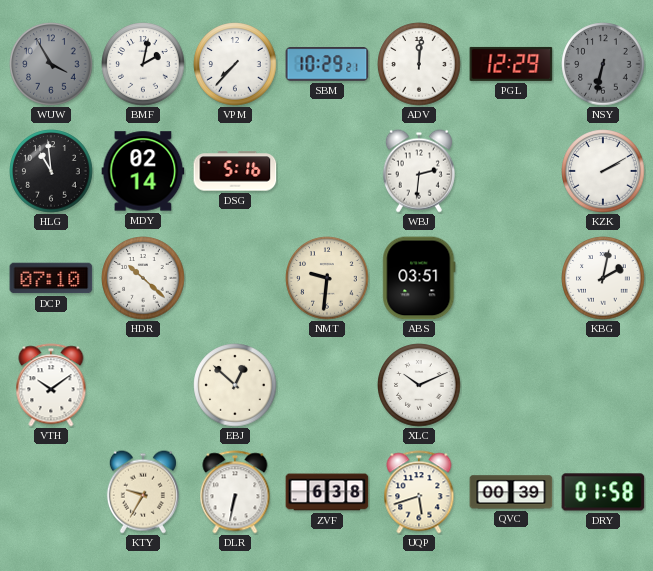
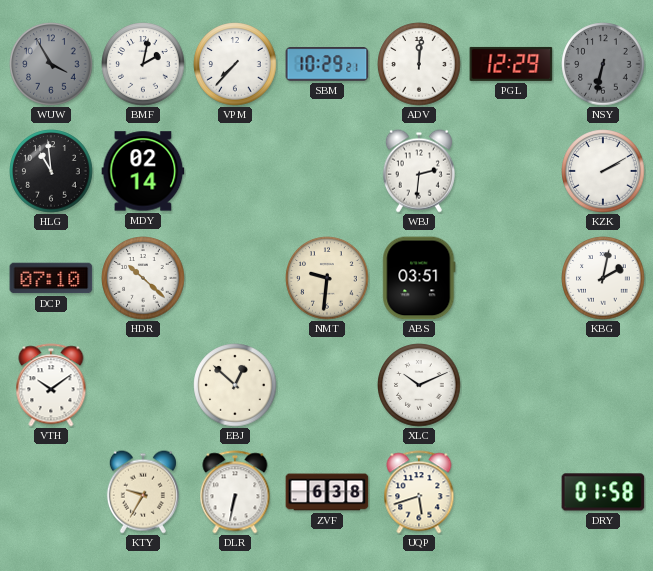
DSG: 5:16 -> none
QVC: 00:39 -> none
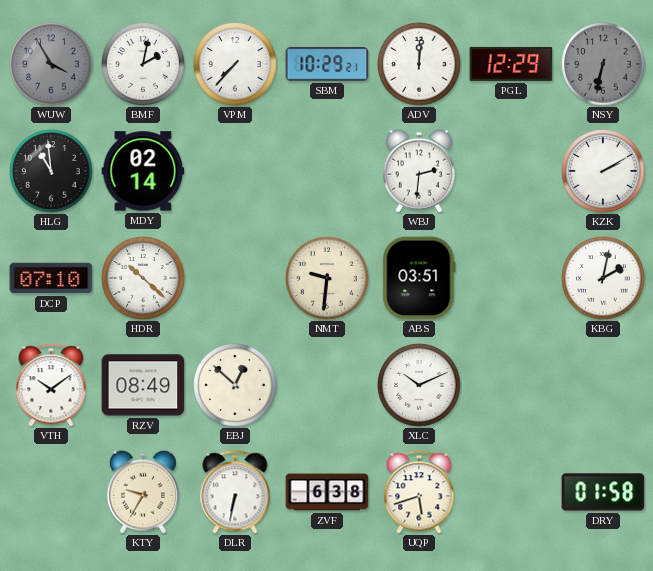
RZV: none -> 08:49
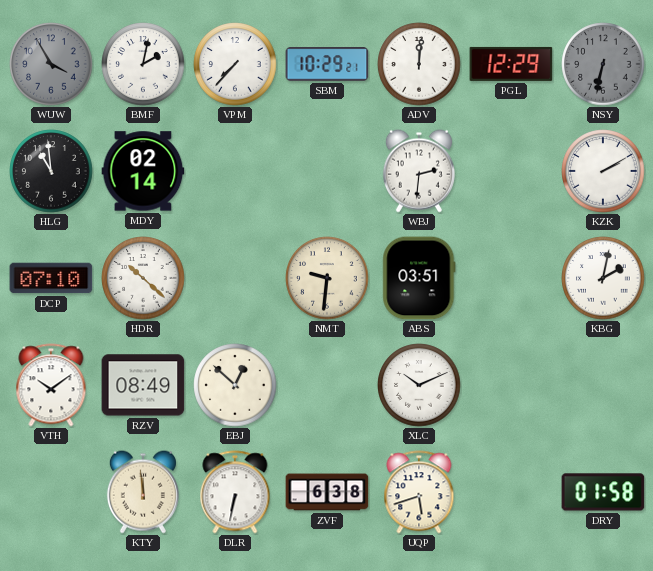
KTY: 9:35 -> 11:59
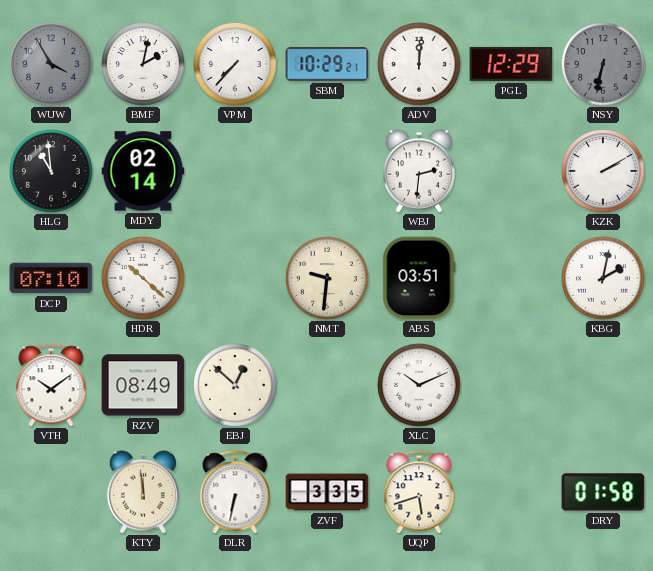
ZVF: 6:38 -> 3:35
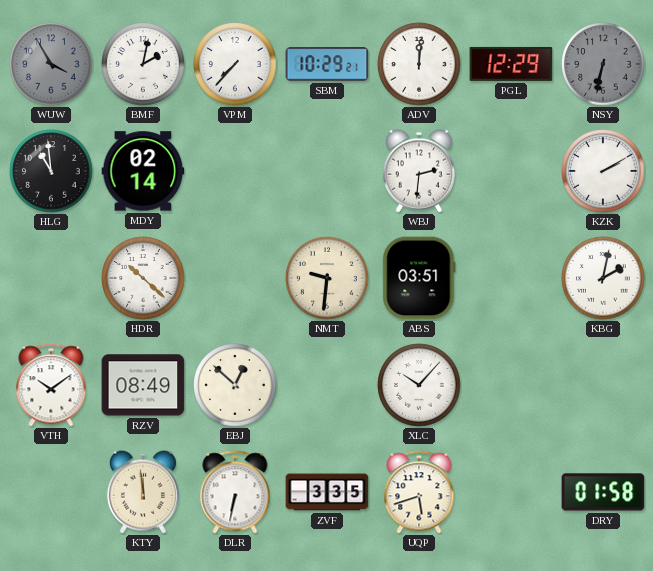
DCP: 07:10 -> none
XLC: 10:11 -> 10:07
